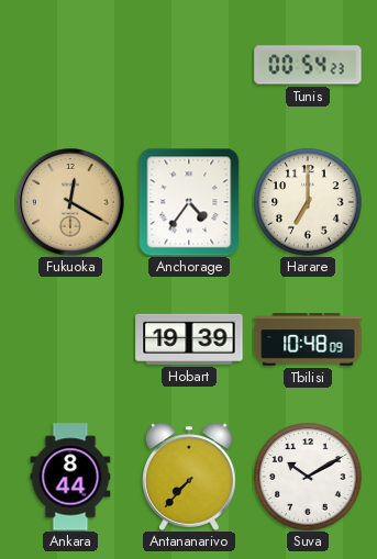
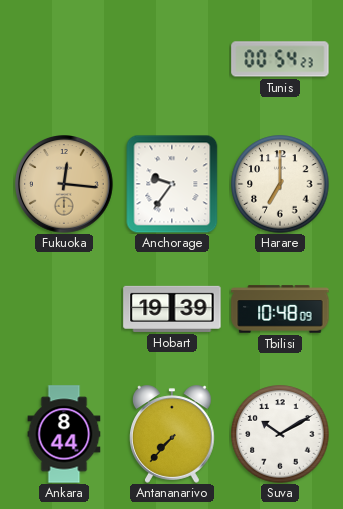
Fukuoka: 12:20 -> 12:16
Anchorage: 4:36 -> 9:36
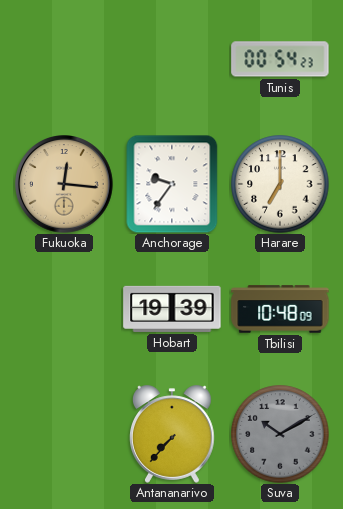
Ankara: 8:44 -> none
Suva dial: white -> grey
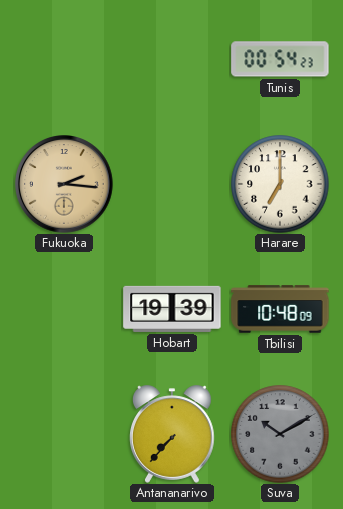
Fukuoka: 12:16 -> 2:16
Anchorage: 9:36 -> none
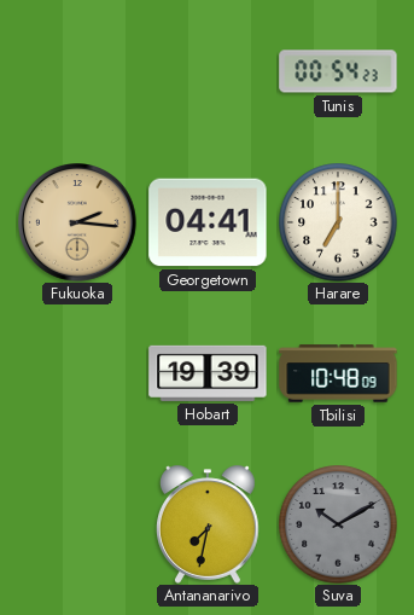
Georgetown: none -> 04:41
Antananarivo: 7:37 -> 7:32
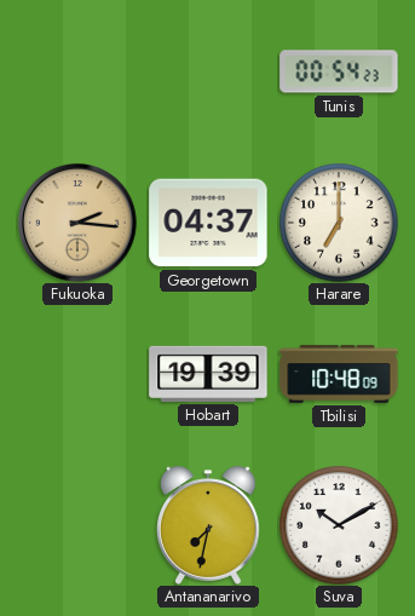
Georgetown: 04:41 -> 04:37
Suva dial: grey -> white
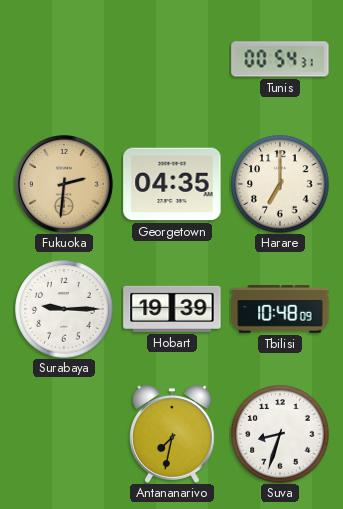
Tunis: 00:54:23 -> 00:54:31
Fukuoka: 2:16 -> 2:31
Georgetown: 04:37 -> 04:35
Surabaya: none -> 9:15
Suva: 10:10 -> 8:33
